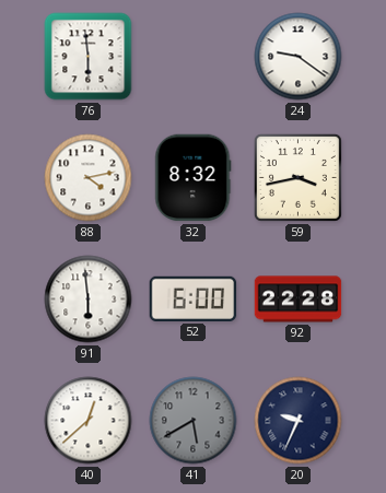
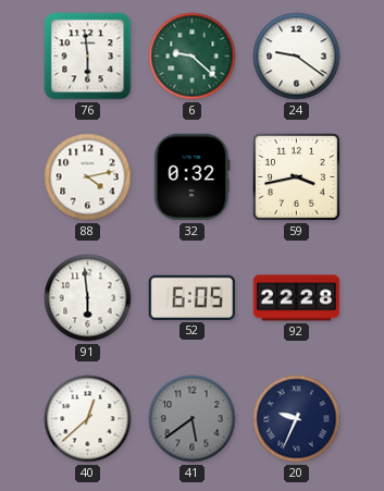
6: none -> 9:22
32: 8:32 -> 0:32
52: 6:00 -> 6:05
41: 5:40 -> 5:39
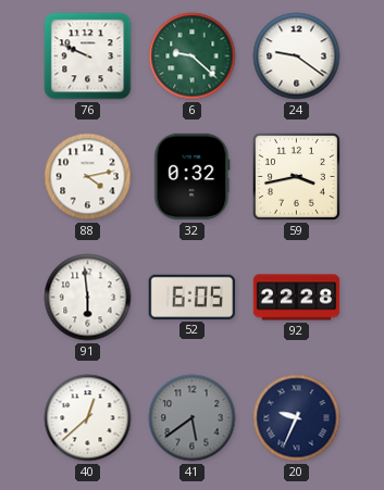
76: 5:59 -> 9:49
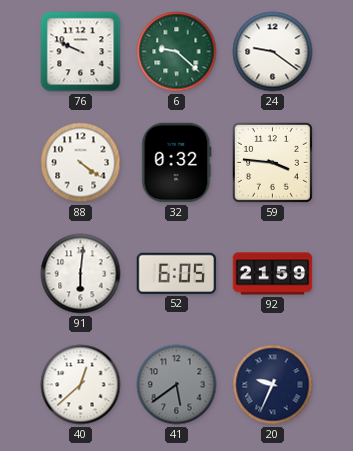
88: 4:13 -> 4:21
59: 3:43 -> 3:46
91: 5:59 -> 6:01
92: 22:28 -> 21:59
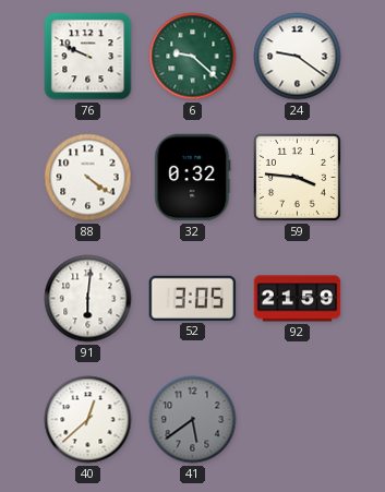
52: 6:05 -> 3:05
20: 9:34 -> none
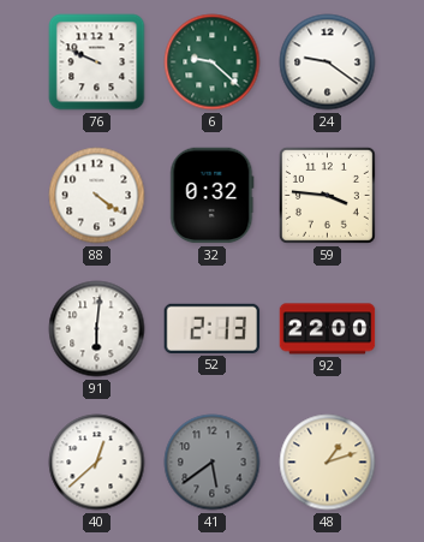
52: 3:05 -> 2:13
92: 21:59 -> 22:00
48: none -> 1:12
